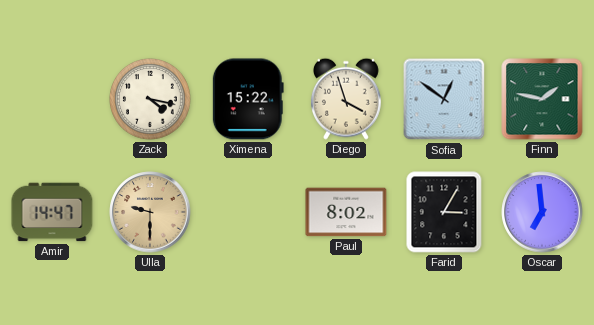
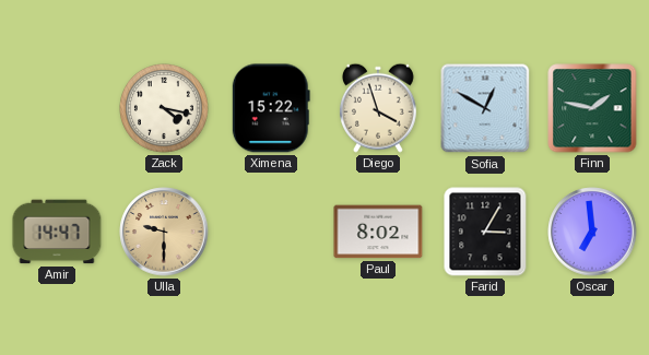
Sofia: 12:51 -> 12:50
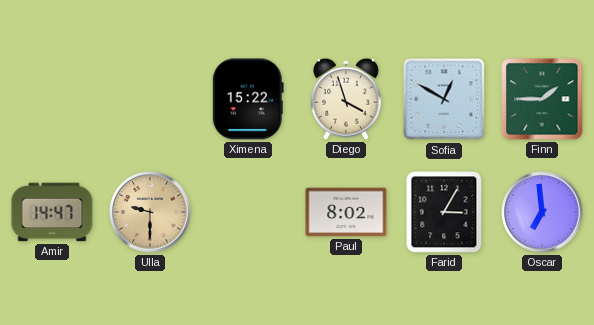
Zack: 4:17 -> none
Finn: 1:47 -> 1:45
